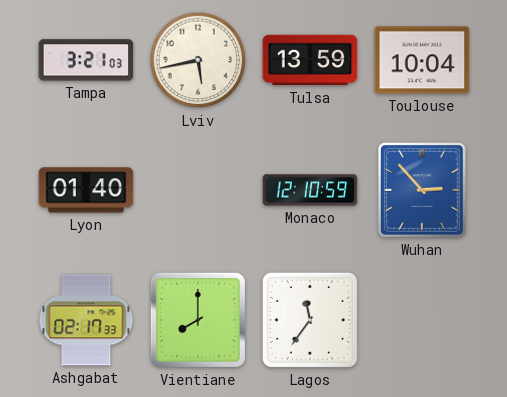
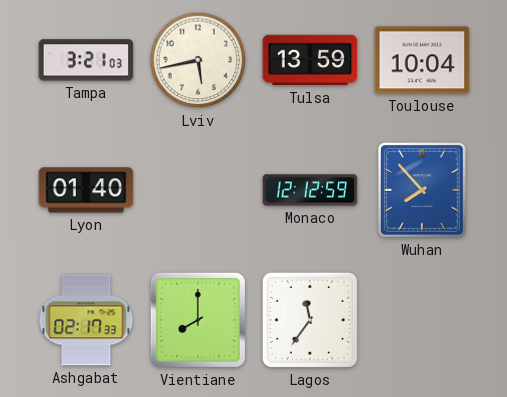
Monaco: 12:10 -> 12:12
Wuhan: 2:53 -> 7:53
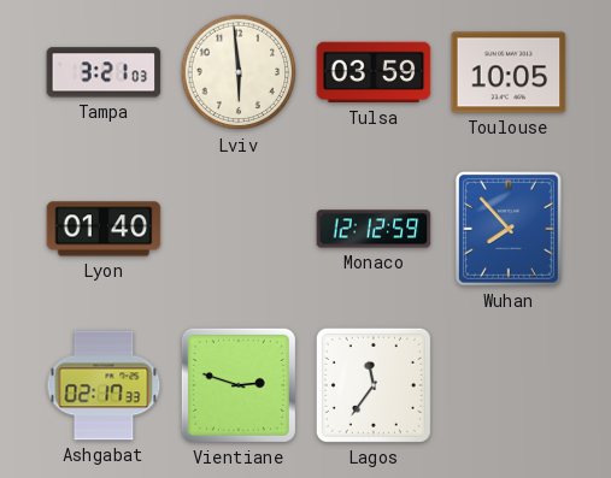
Lviv: 5:43 -> 5:59
Tulsa: 13:59 -> 03:59
Toulouse: 10:04 -> 10:05
Vientiane: 8:00 -> 2:48
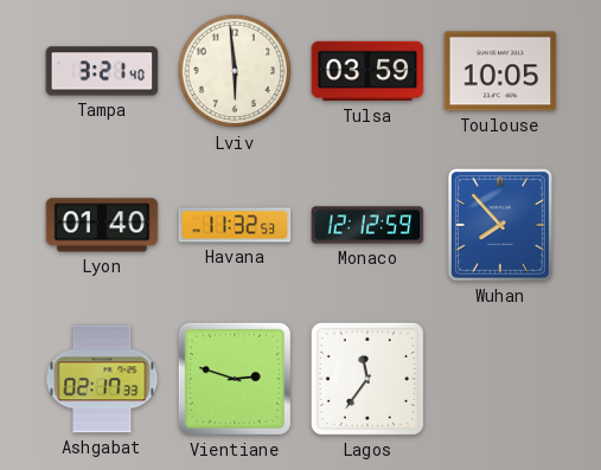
Tampa: 3:21:03 -> 3:21:40
Havana: none -> 11:32
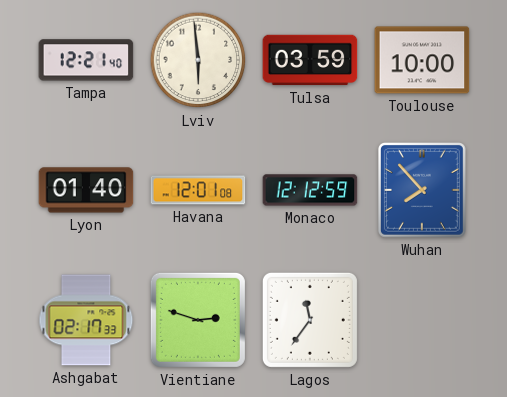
Tampa: 3:21 -> 12:21
Toulouse: 10:05 -> 10:00
Havana: 11:32 -> 12:01
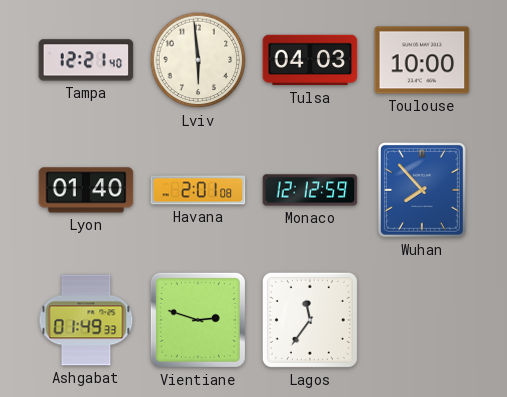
Tulsa: 03:59 -> 04:03
Havana: 12:01 -> 2:01
Ashgabat: 02:17 -> 01:49
